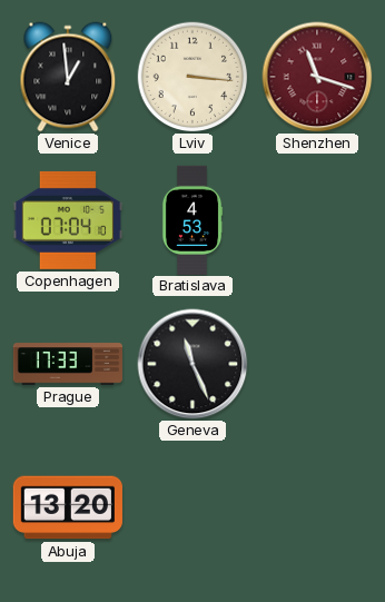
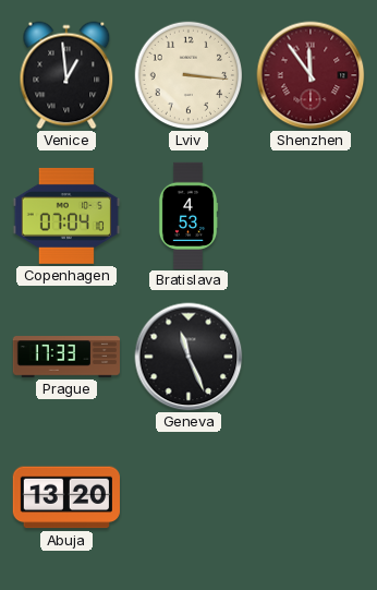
Shenzhen: 11:18 -> 11:54
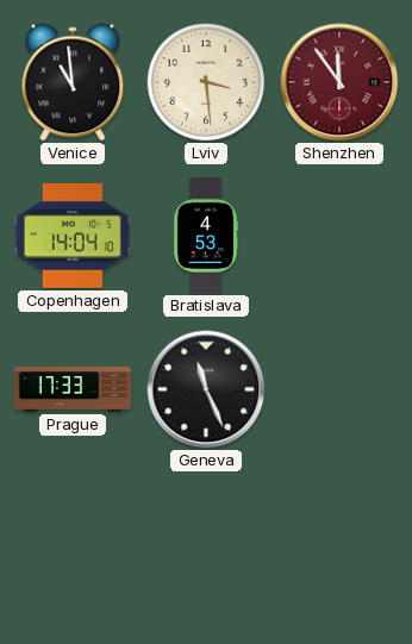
Venice: 12:59 -> 10:59
Lviv: 3:16 -> 3:29
Copenhagen: 07:04 -> 14:04
Abuja: 13:20 -> none
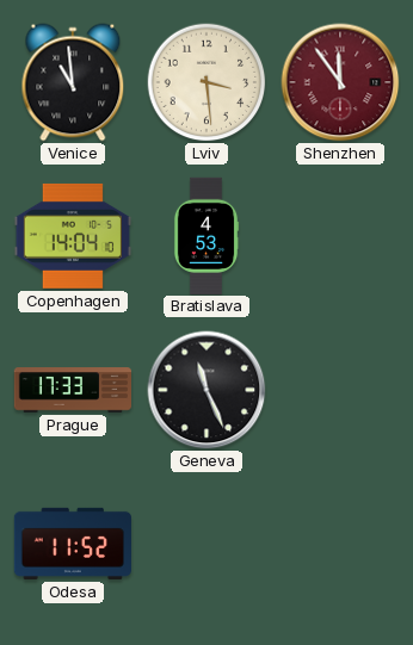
Odesa: none -> 11:52
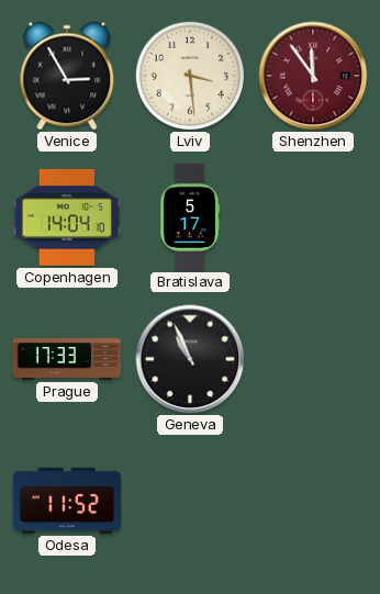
Venice: 10:59 -> 2:55
Bratislava: 4:53 -> 5:17
Geneva: 11:26 -> 10:56
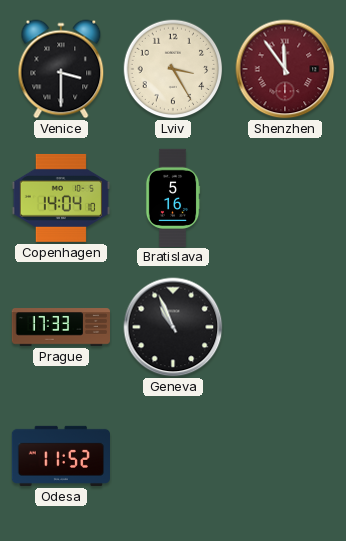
Venice: 2:55 -> 3:30
Lviv: 3:29 -> 3:25
Bratislava: 5:17 -> 5:16
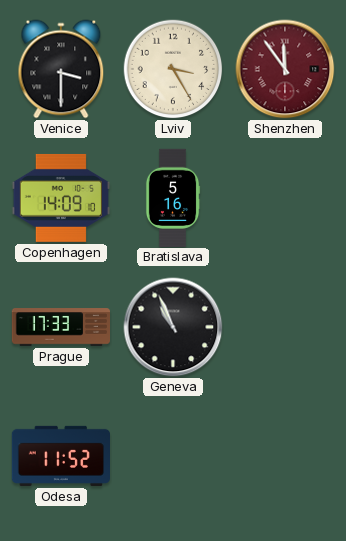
Copenhagen: 14:04 -> 14:09
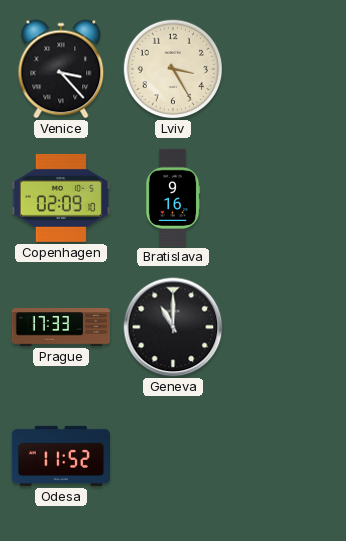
Venice: 3:30 -> 3:23
Shenzhen: 11:54 -> none
Copenhagen: 14:09 -> 02:09
Bratislava: 5:16 -> 9:16
Geneva: 10:56 -> 11:00
